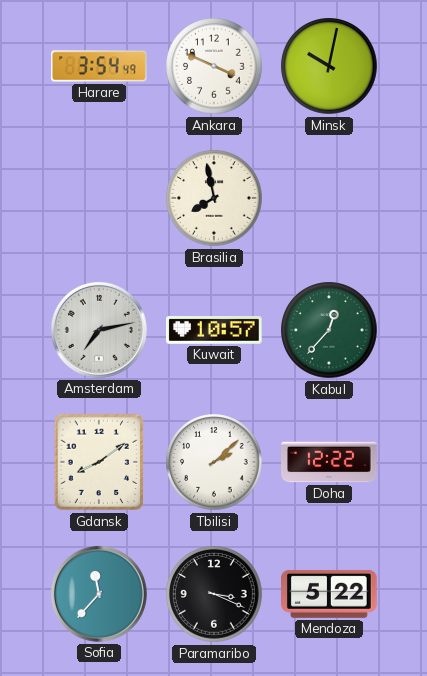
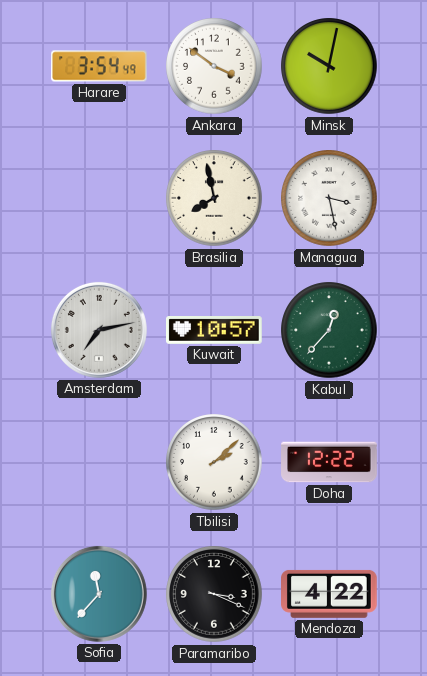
Ankara: 3:49 -> 3:51
Managua: none -> 3:28
Gdansk: 8:09 -> none
Mendoza: 5:22 -> 4:22
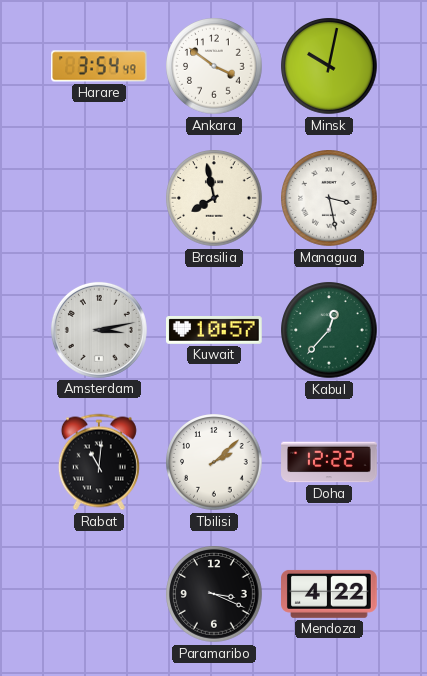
Amsterdam: 7:13 -> 3:13
Rabat: none -> 11:01
Sofia: 11:37 -> none
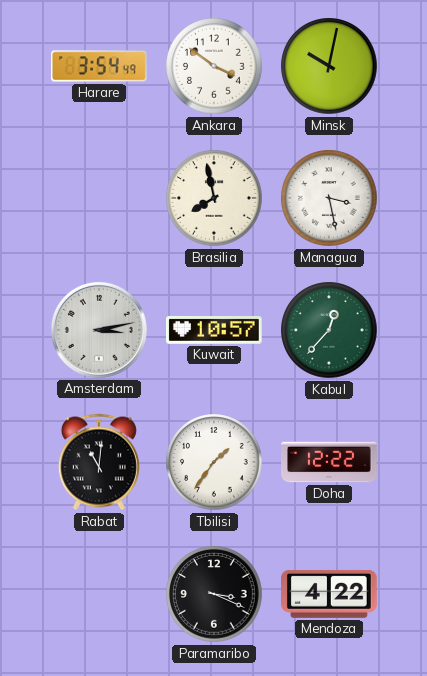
Tbilisi: 2:08 -> 1:36
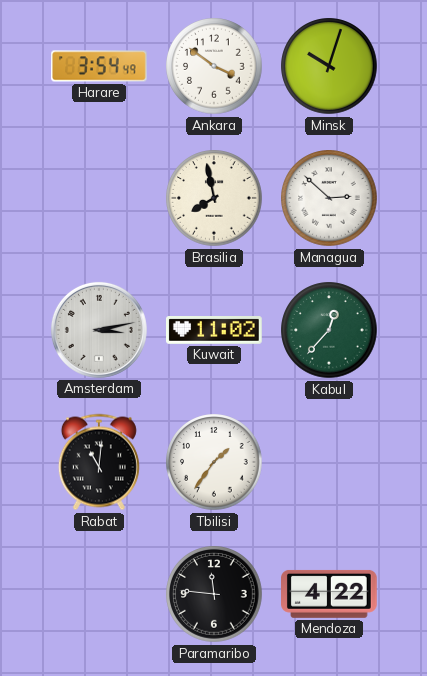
Minsk: 10:02 -> 10:03
Managua: 3:28 -> 2:52
Kuwait: 10:57 -> 11:02
Doha: 12:22 -> none
Paramaribo: 3:19 -> 11:46
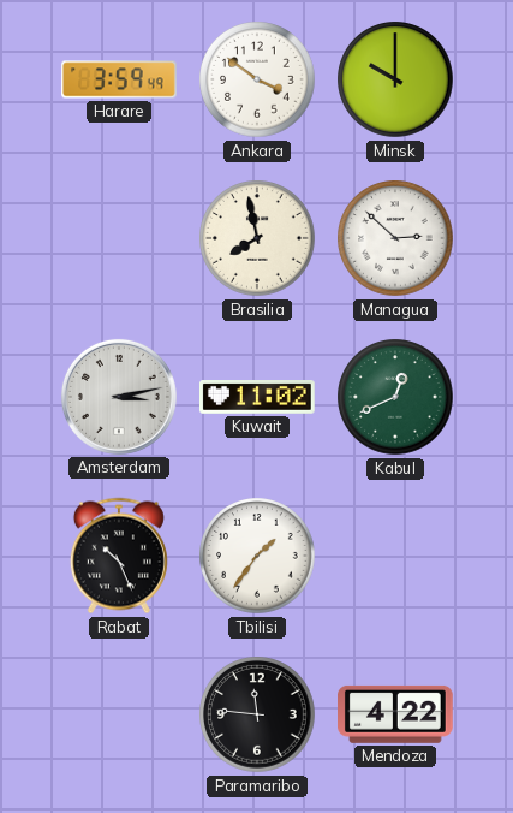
Harare: 3:54 -> 3:59
Minsk: 10:03 -> 10:00
Kabul: 12:37 -> 12:41
Rabat: 11:01 -> 10:26
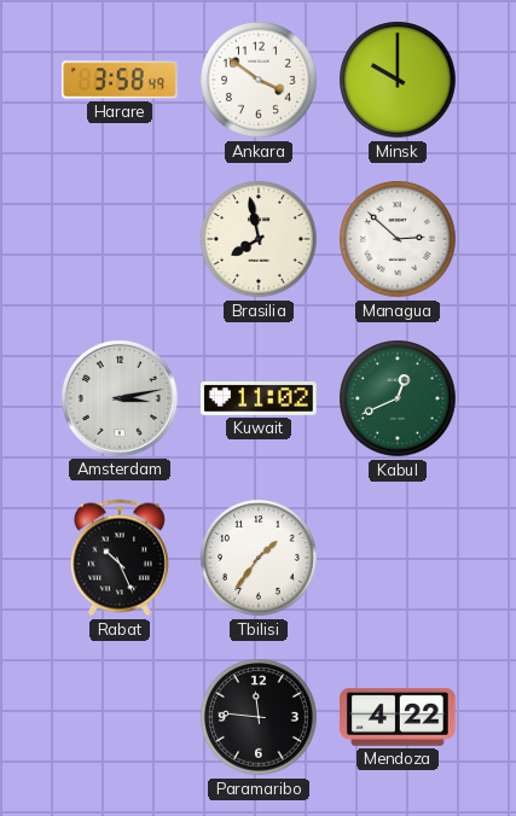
Harare: 3:59 -> 3:58
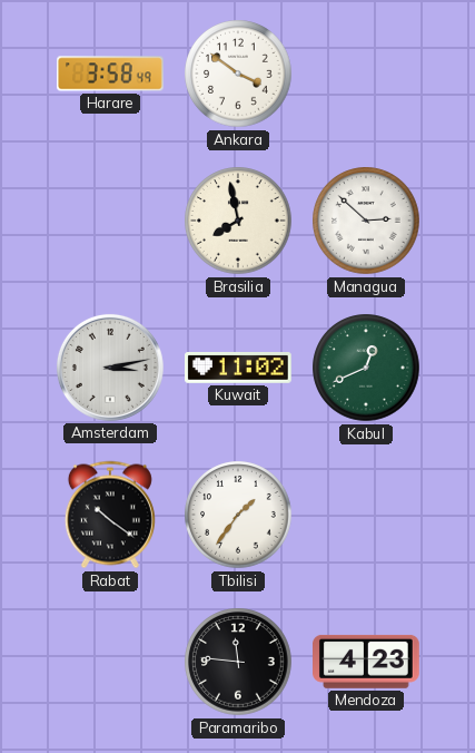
Minsk: 10:00 -> none
Rabat: 10:26 -> 10:21
Mendoza: 4:22 -> 4:23
